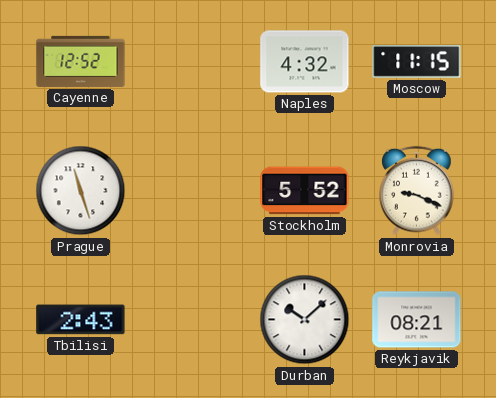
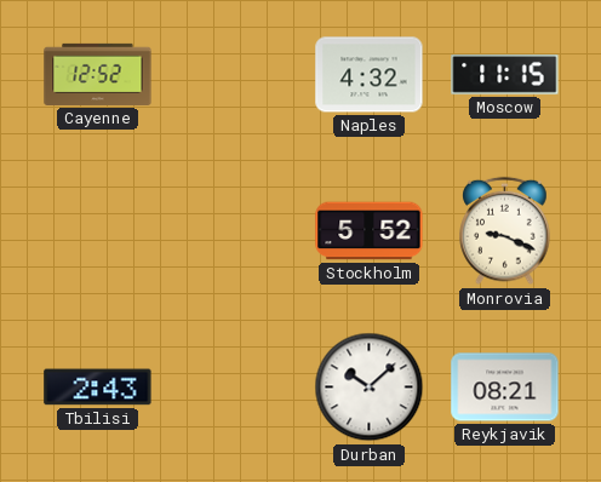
Prague: 11:27 -> none
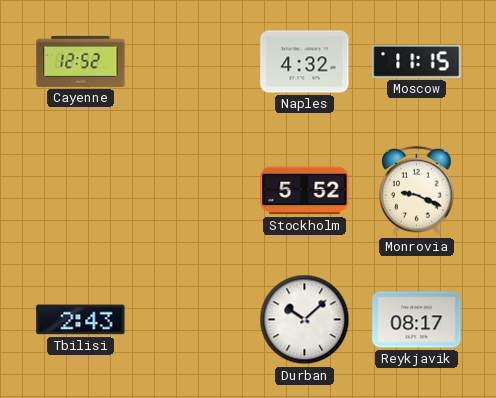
Reykjavik: 08:21 -> 08:17
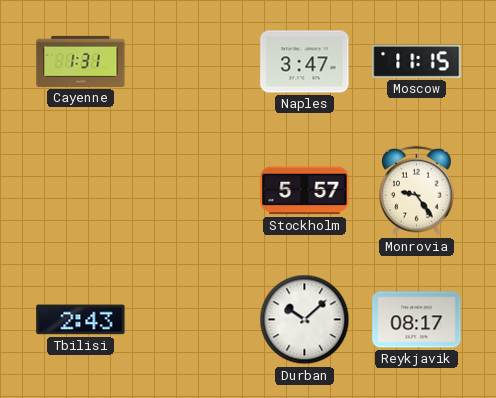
Cayenne: 12:52 -> 1:31
Naples: 4:32 -> 3:47
Stockholm: 5:52 -> 5:57
Monrovia: 9:19 -> 9:24
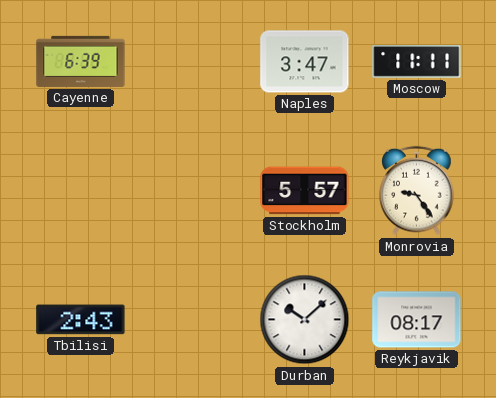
Cayenne: 1:31 -> 6:39
Moscow: 11:15 -> 11:11
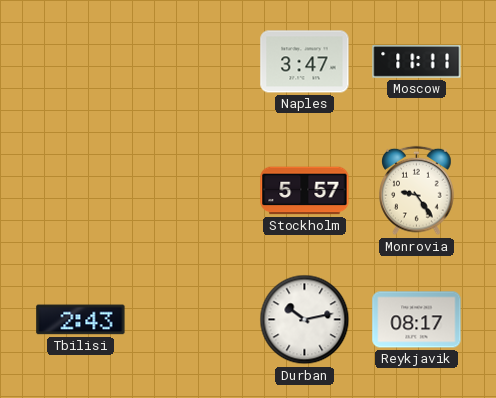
Cayenne: 6:39 -> none
Durban: 10:08 -> 10:13
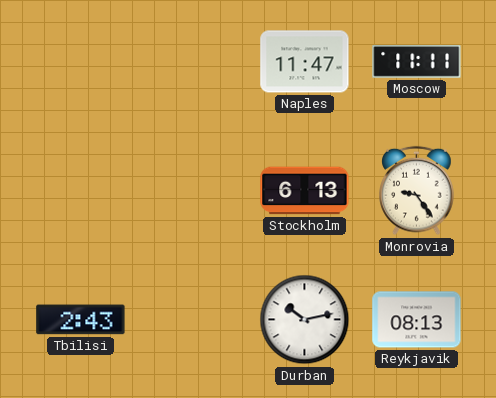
Naples: 3:47 -> 11:47
Stockholm: 5:57 -> 6:13
Reykjavik: 08:17 -> 08:13
